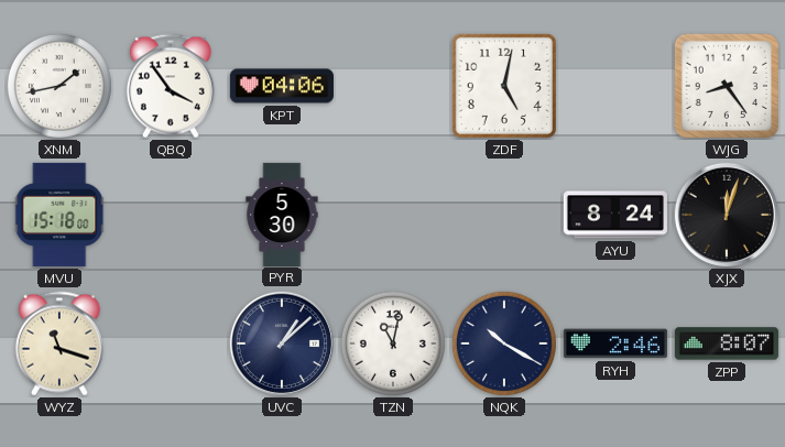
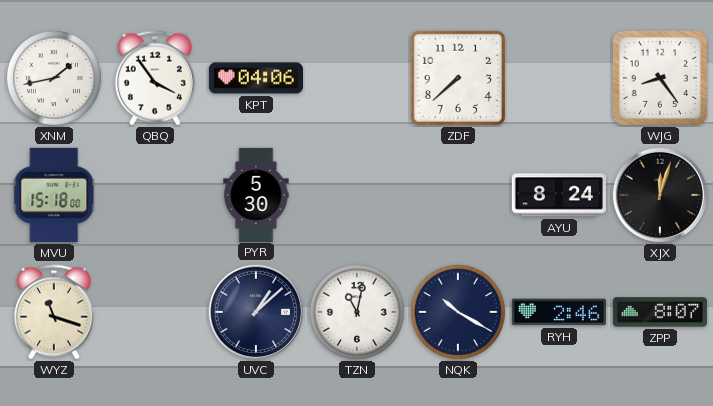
ZDF: 5:02 -> 7:38
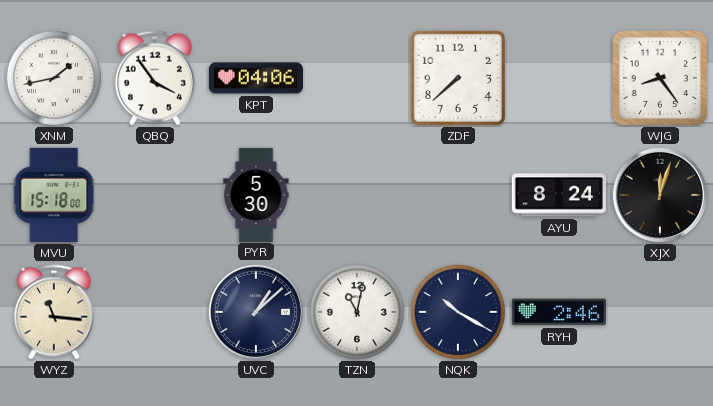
WYZ: 11:18 -> 11:16
ZPP: 8:07 -> none
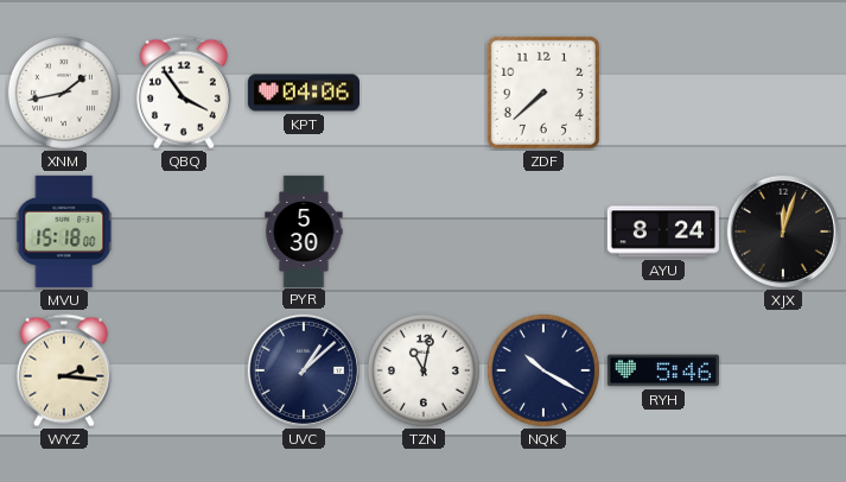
WJG: 8:24 -> none
WYZ: 11:16 -> 2:16
RYH: 2:46 -> 5:46
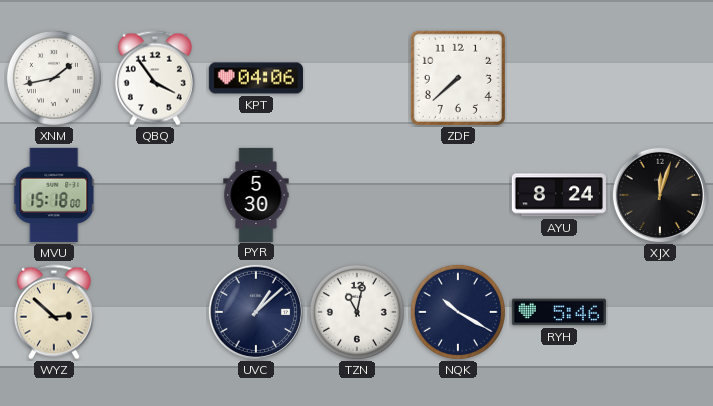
WYZ: 2:16 -> 2:52
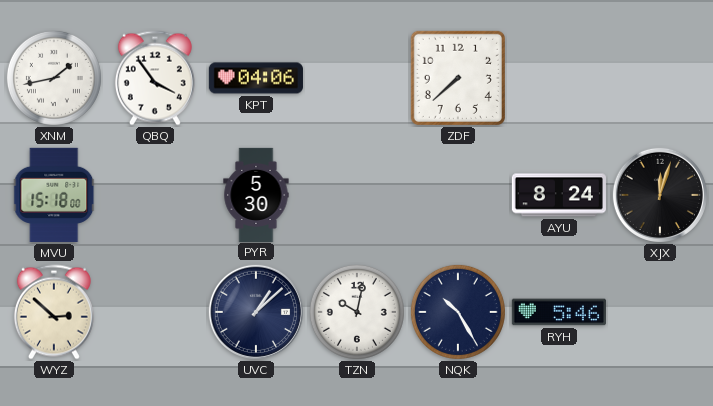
TZN: 11:02 -> 10:02
NQK: 10:20 -> 10:25
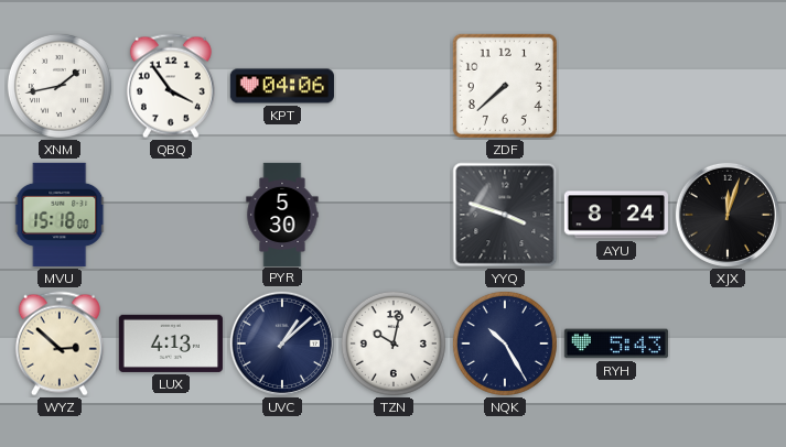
YYQ: none -> 3:48
LUX: none -> 4:13
RYH: 5:46 -> 5:43
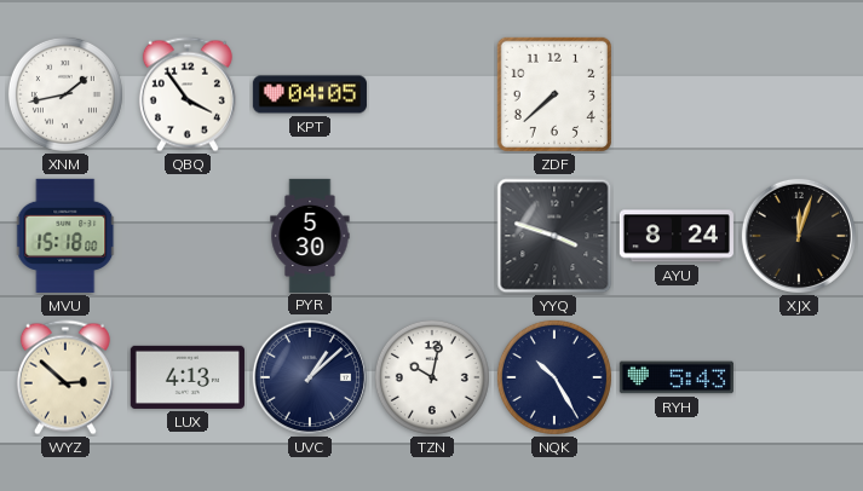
KPT: 04:06 -> 04:05
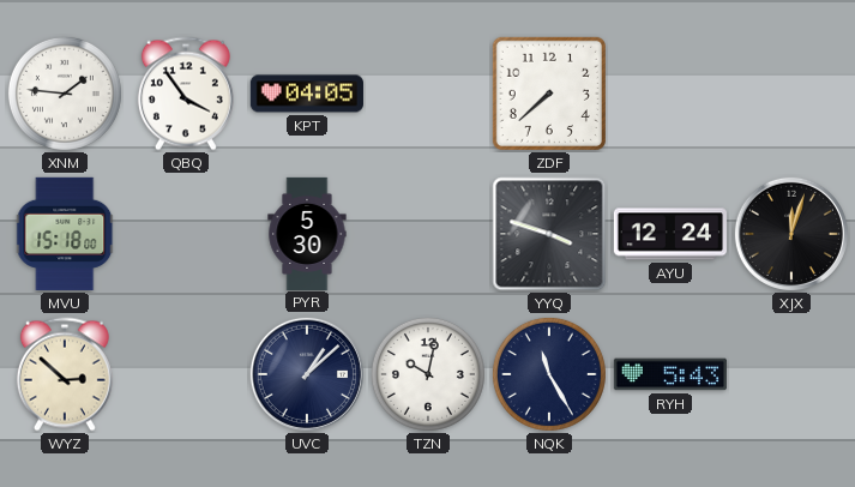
XNM: 1:43 -> 1:46
AYU: 8:24 -> 12:24
LUX: 4:13 -> none
NQK: 10:25 -> 11:25
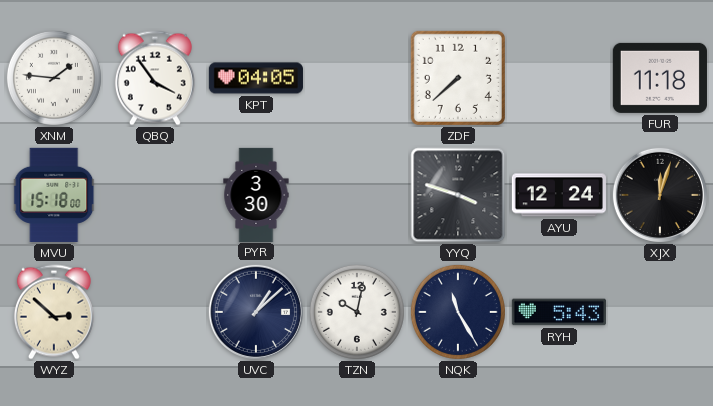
FUR: none -> 11:18
PYR: 5:30 -> 3:30
